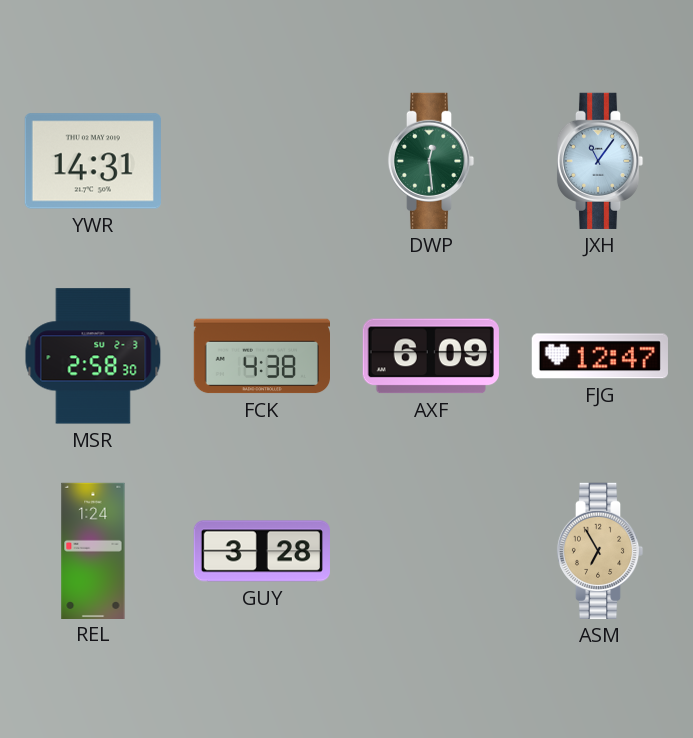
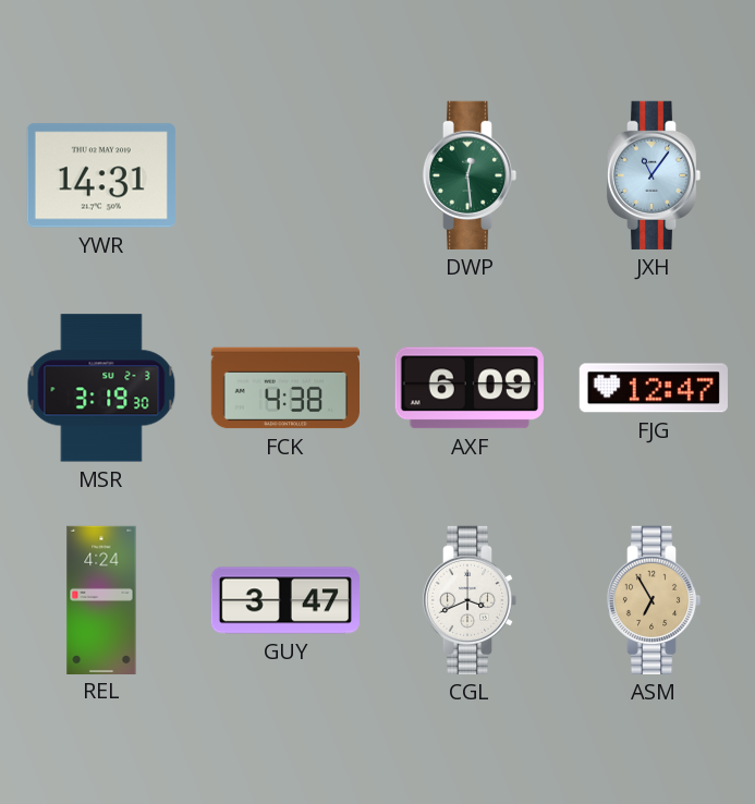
MSR: 2:58 -> 3:19
REL: 1:24 -> 4:24
GUY: 3:28 -> 3:47
CGL: none -> 3:41
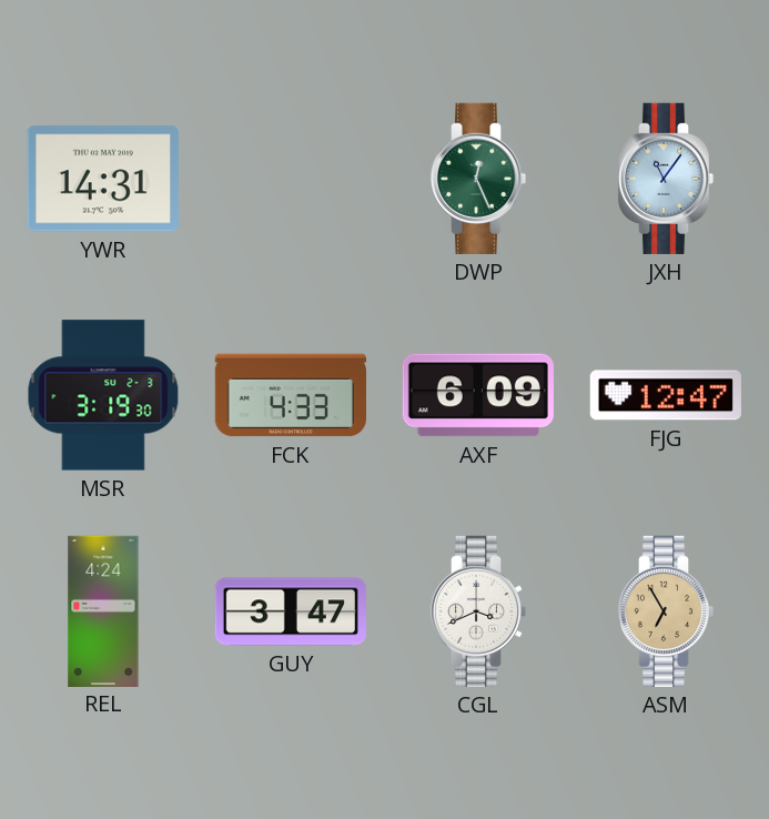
DWP: 12:29 -> 12:26
FCK: 4:38 -> 4:33
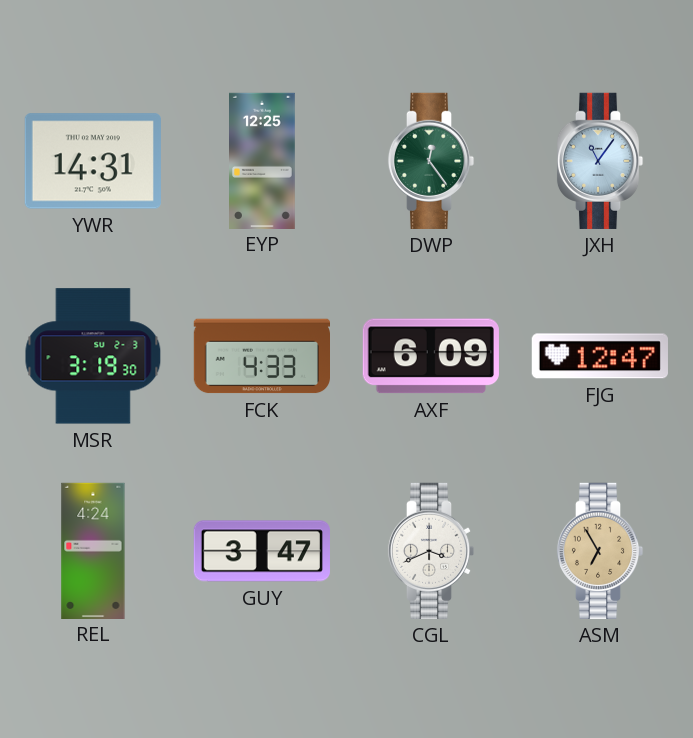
EYP: none -> 12:25
DWP: 12:26 -> 12:24
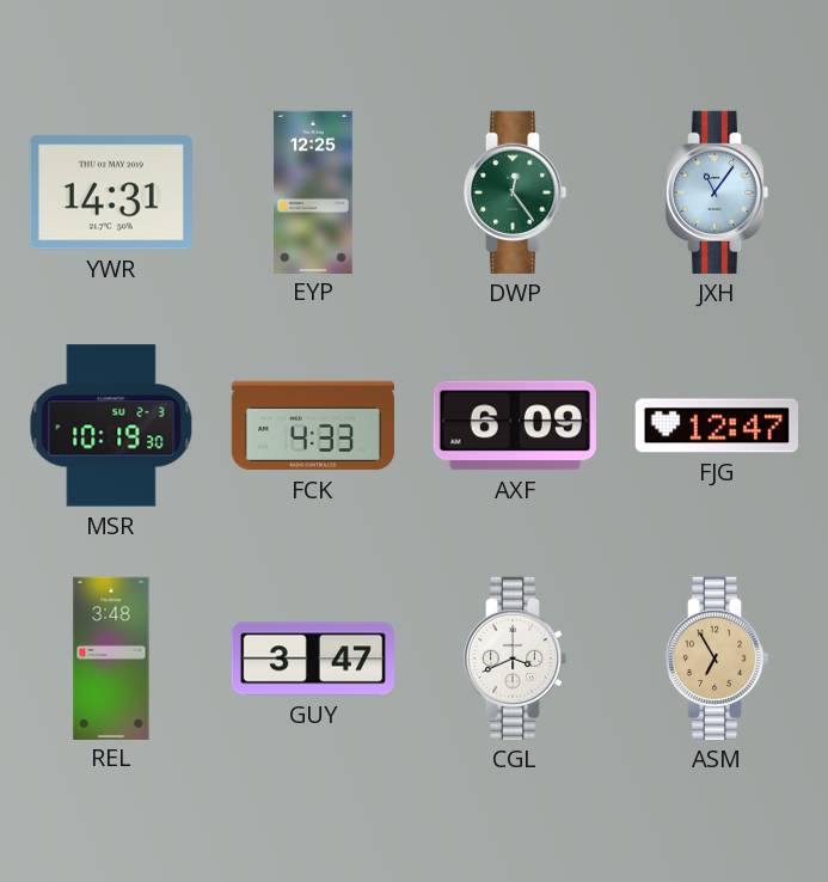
MSR: 3:19 -> 10:19
REL: 4:24 -> 3:48
